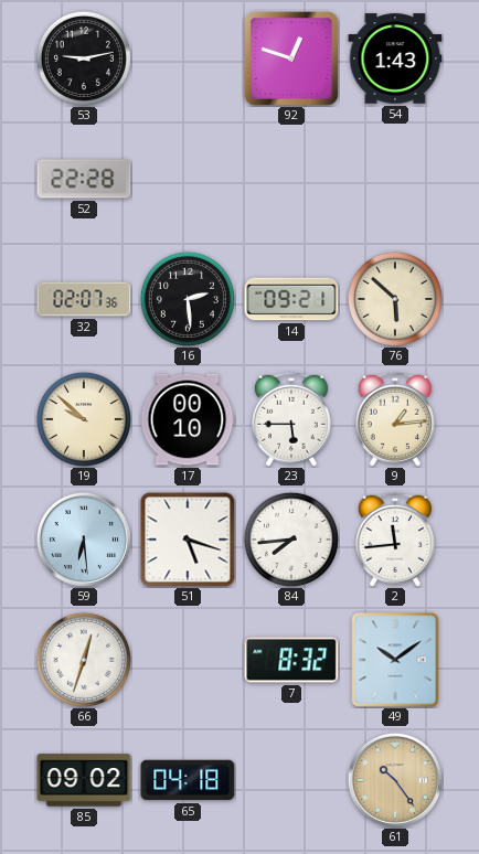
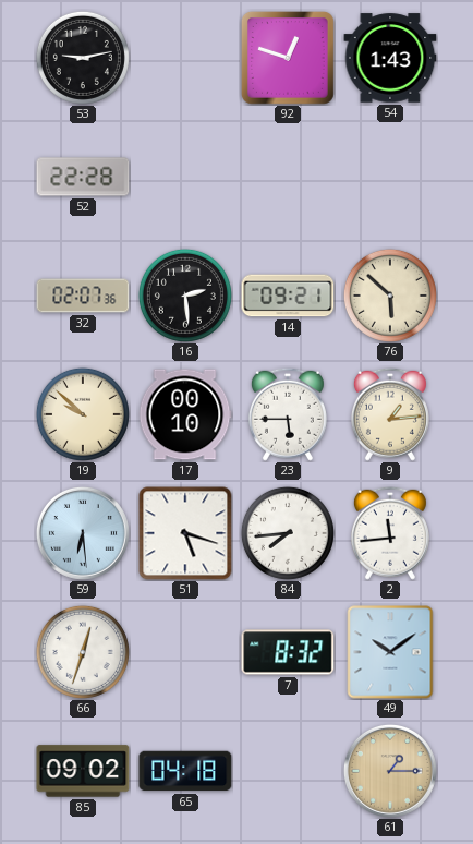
61: 10:24 -> 1:15
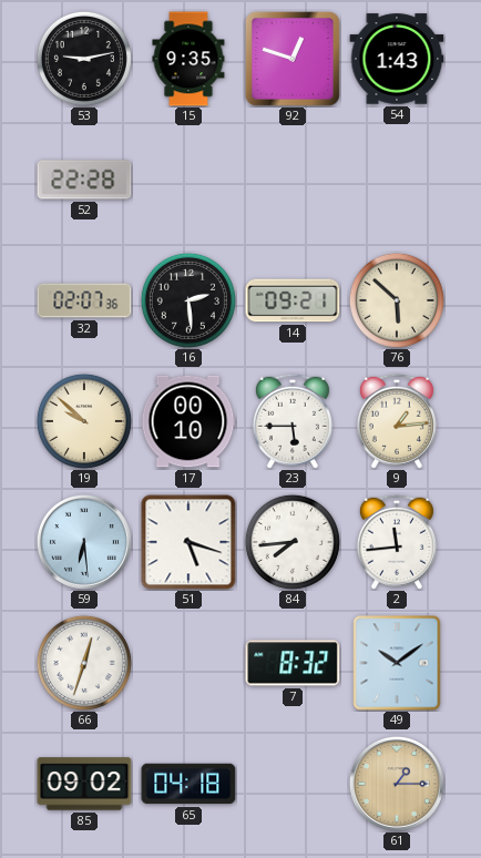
15: none -> 9:35
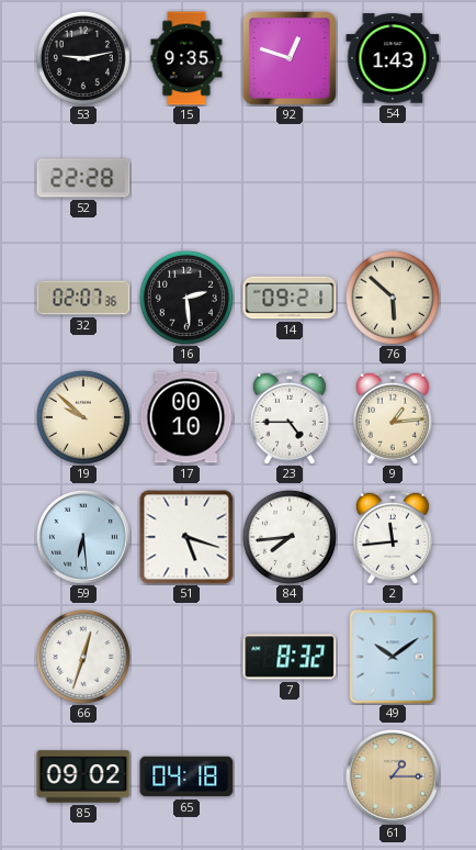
23: 5:45 -> 4:45
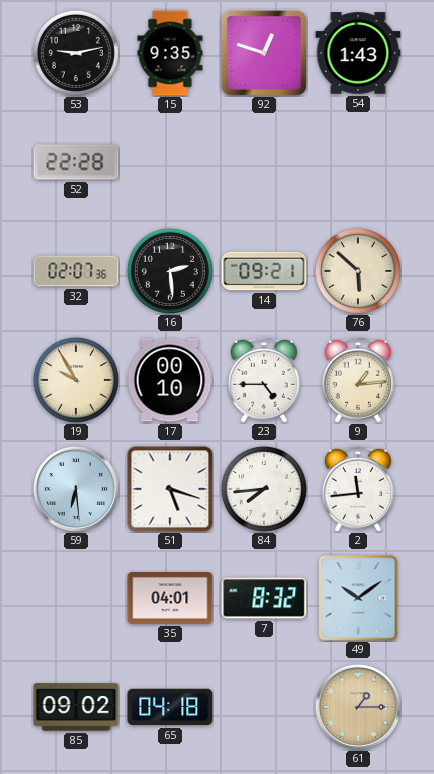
19: 9:52 -> 9:55
66: 12:33 -> none
35: none -> 04:01
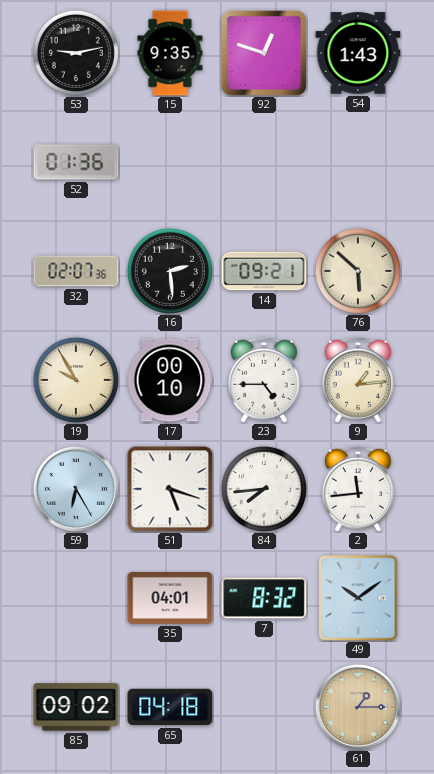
52: 22:28 -> 01:36
59: 6:29 -> 6:25
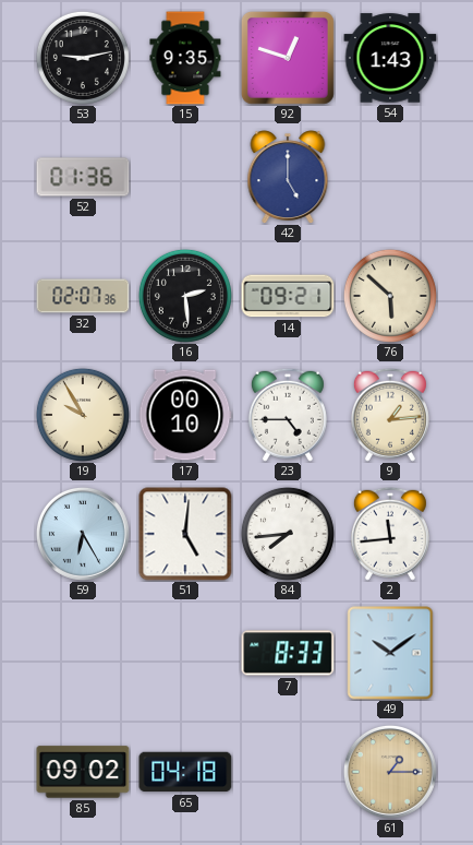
42: none -> 5:00
51: 5:18 -> 5:01
35: 04:01 -> none
7: 8:32 -> 8:33
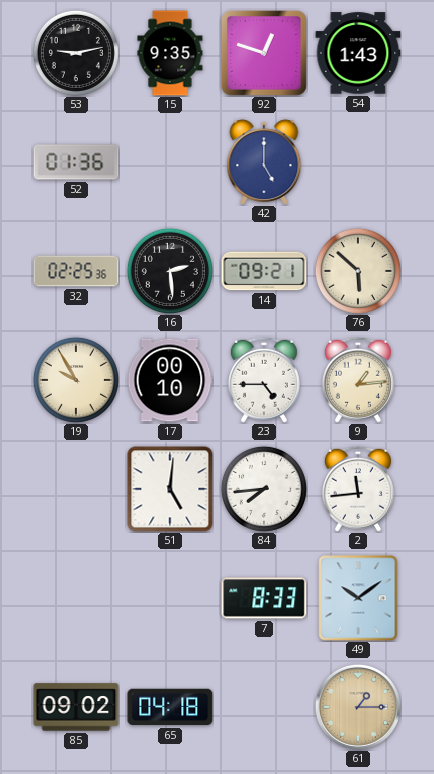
32: 02:07 -> 02:25
59: 6:25 -> none
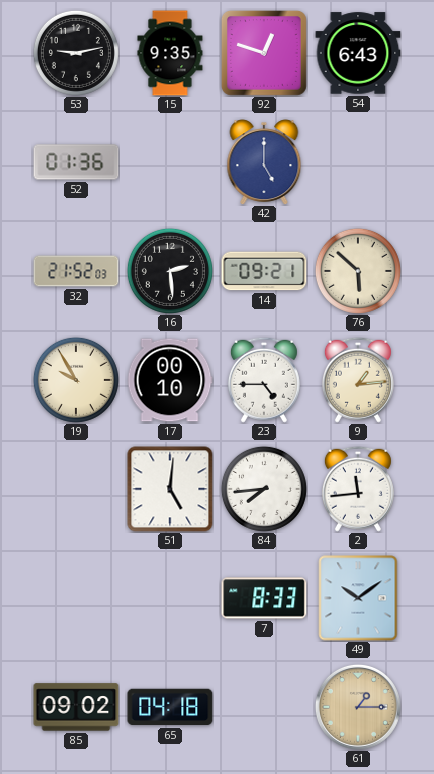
54: 1:43 -> 6:43
32: 02:25 -> 21:52
